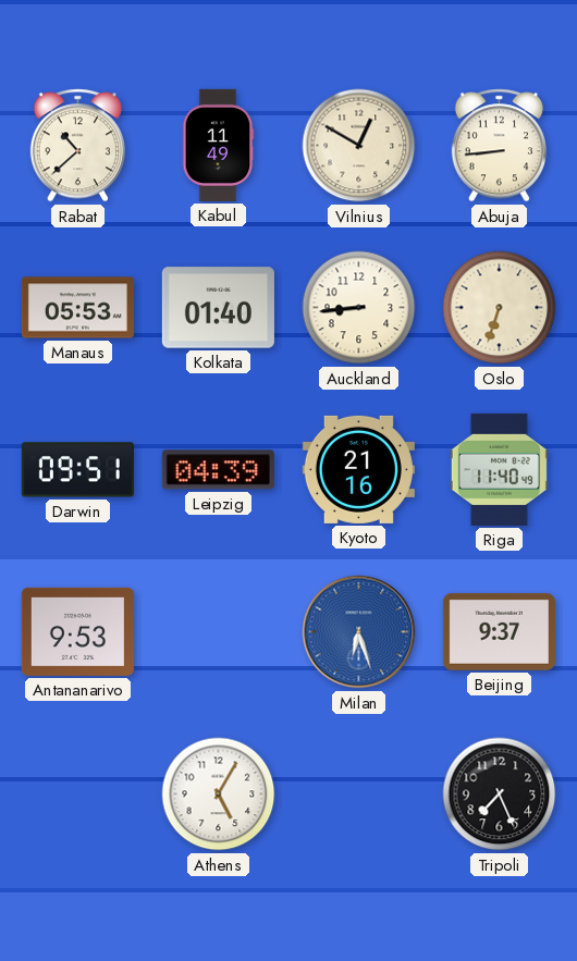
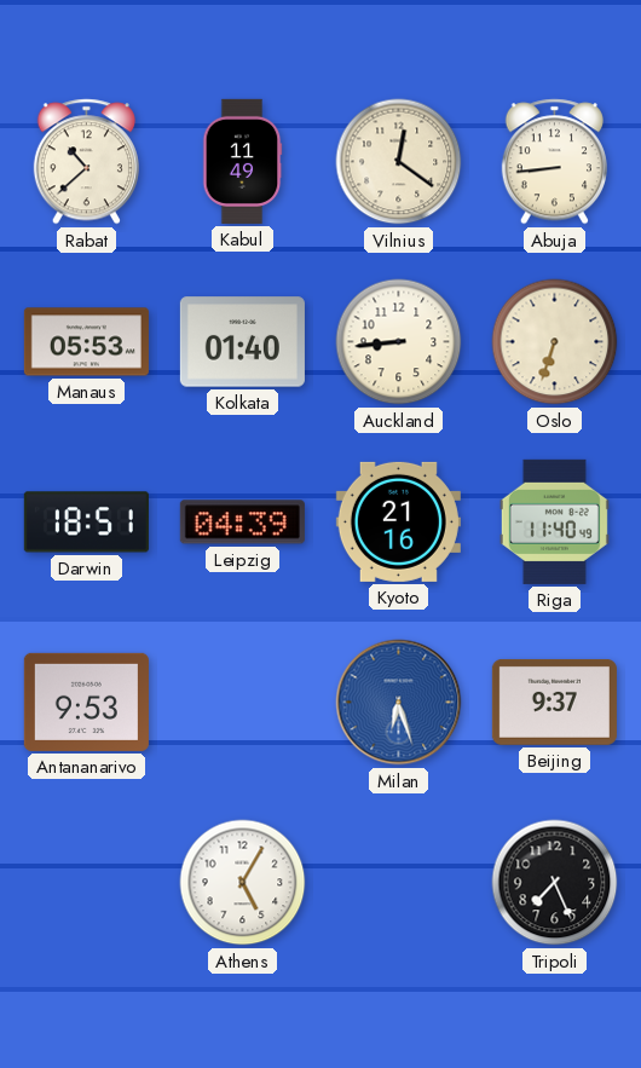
Vilnius: 12:50 -> 12:21
Darwin: 09:51 -> 18:51
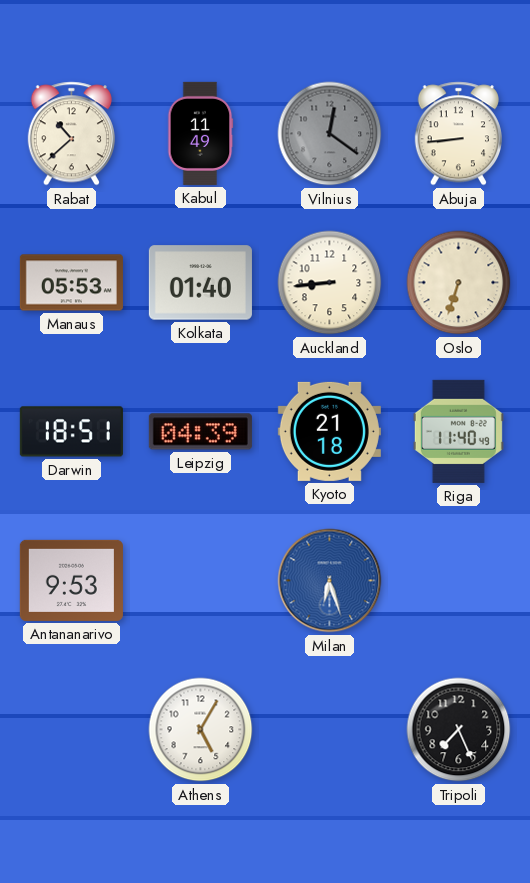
Vilnius dial: cream -> grey
Kyoto: 21:16 -> 21:18
Beijing: 9:37 -> none
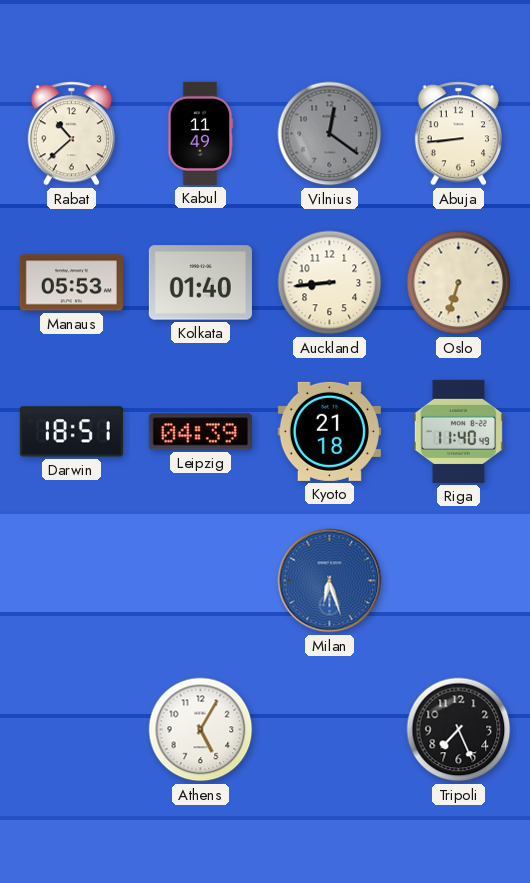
Antananarivo: 9:53 -> none
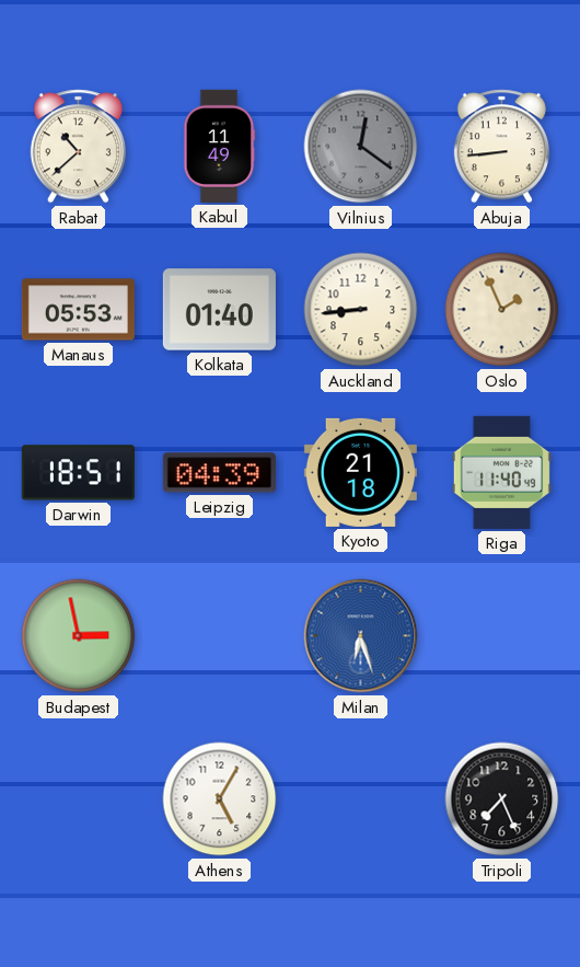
Oslo: 6:33 -> 1:56
Budapest: none -> 2:58
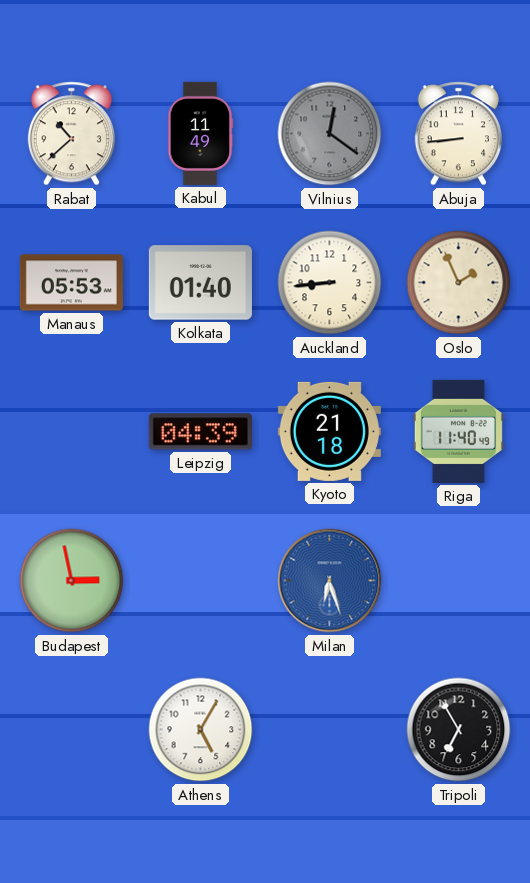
Darwin: 18:51 -> none
Tripoli: 7:26 -> 6:55
